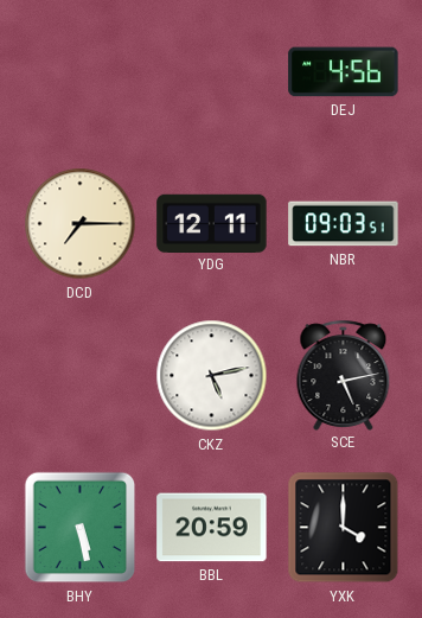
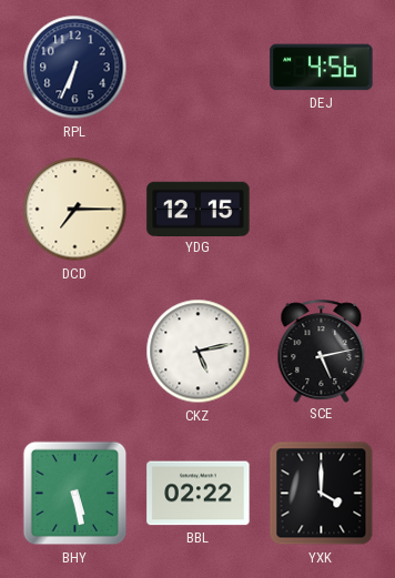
RPL: none -> 6:34
YDG: 12:11 -> 12:15
NBR: 09:03 -> none
BBL: 20:59 -> 02:22
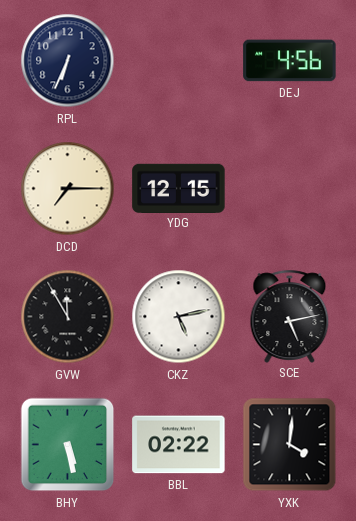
GVW: none -> 11:55
YXK: 4:00 -> 4:01
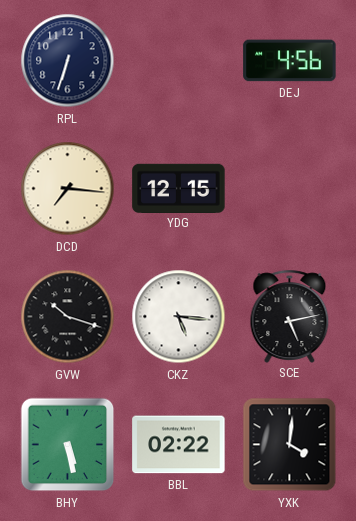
RPL: 6:34 -> 6:33
DCD: 7:15 -> 7:16
GVW: 11:55 -> 10:18
CKZ: 5:13 -> 5:16
